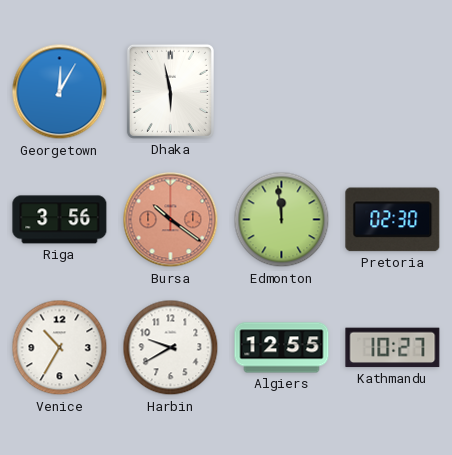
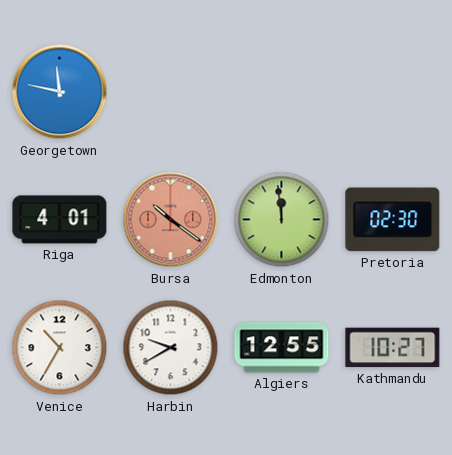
Georgetown: 12:05 -> 11:47
Dhaka: 5:58 -> none
Riga: 3:56 -> 4:01
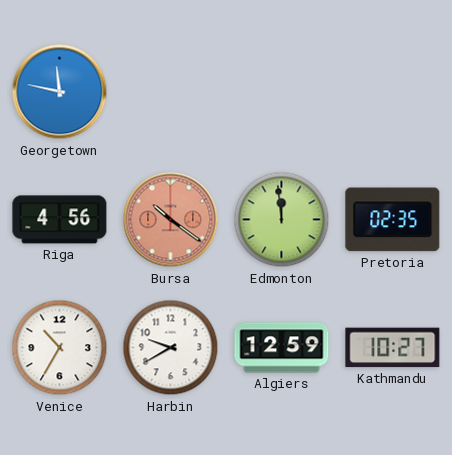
Riga: 4:01 -> 4:56
Pretoria: 02:30 -> 02:35
Algiers: 12:55 -> 12:59
